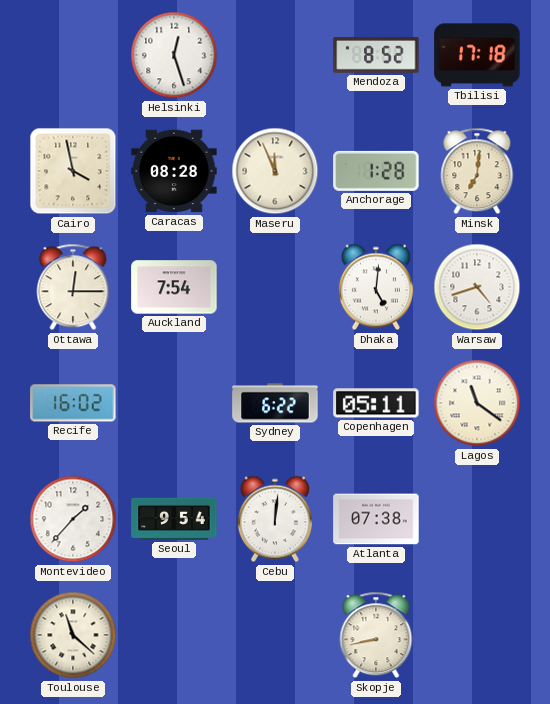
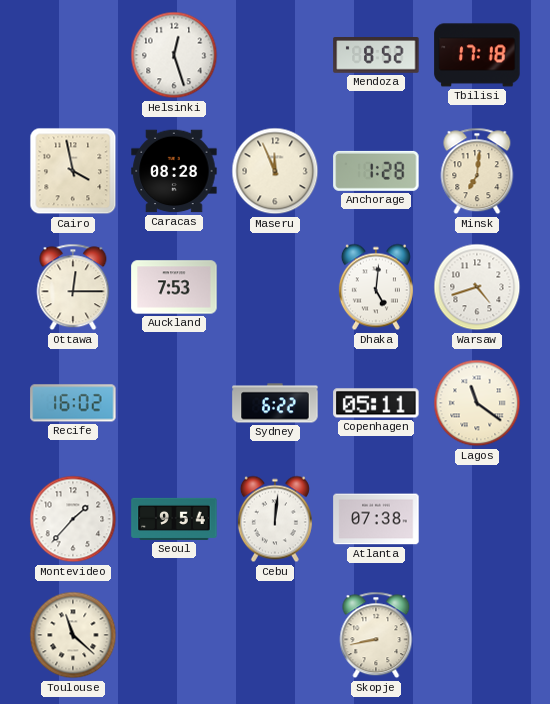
Auckland: 7:54 -> 7:53
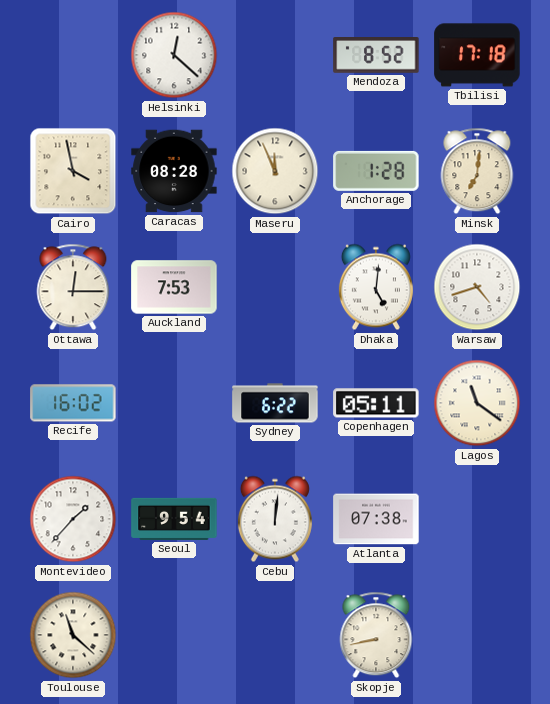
Helsinki: 12:27 -> 12:22
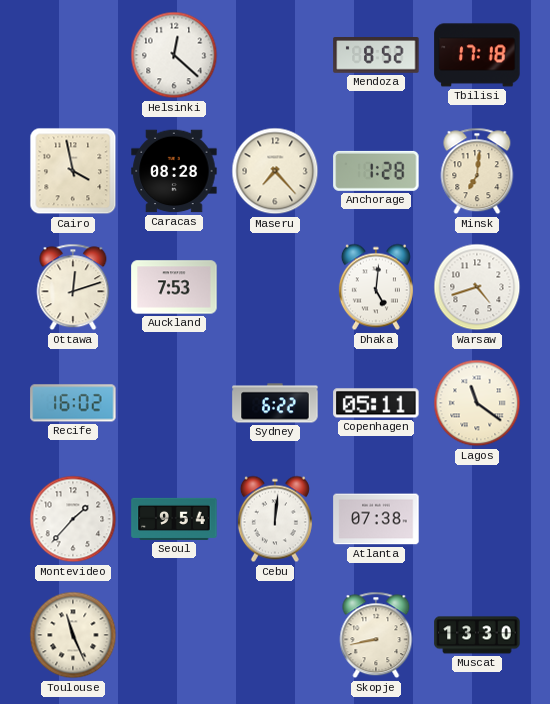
Maseru: 11:56 -> 7:23
Ottawa: 12:15 -> 12:12
Toulouse: 11:22 -> 11:26
Muscat: none -> 13:30
